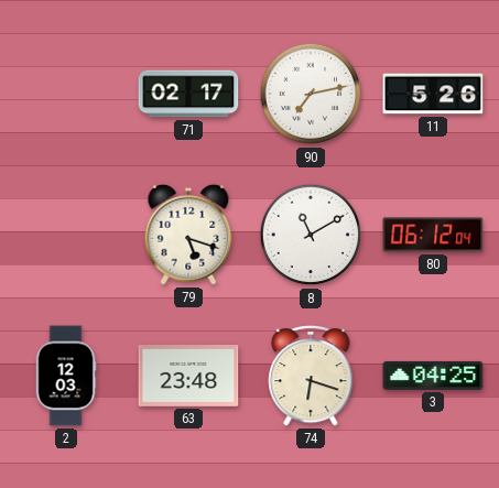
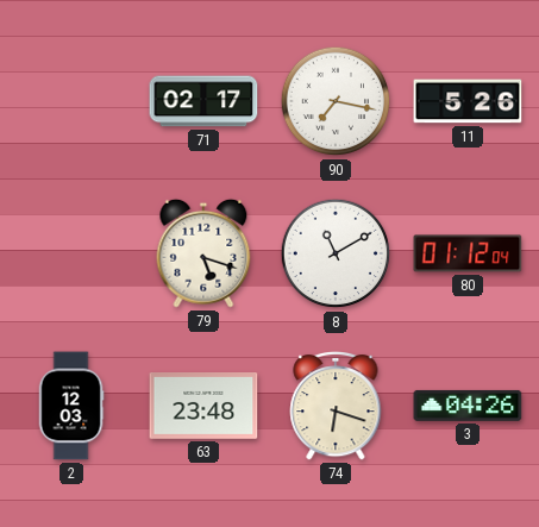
90: 7:13 -> 7:17
80: 06:12 -> 01:12
3: 04:25 -> 04:26
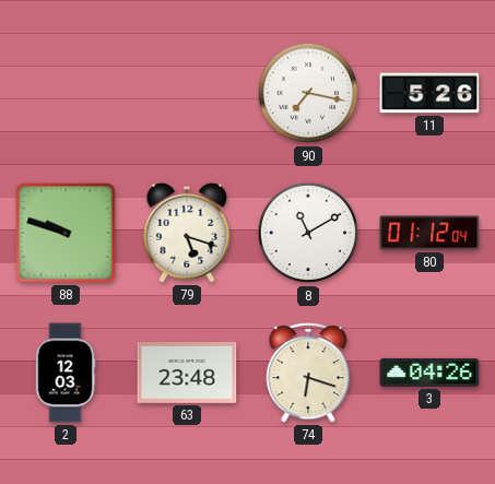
71: 02:17 -> none
88: none -> 9:48
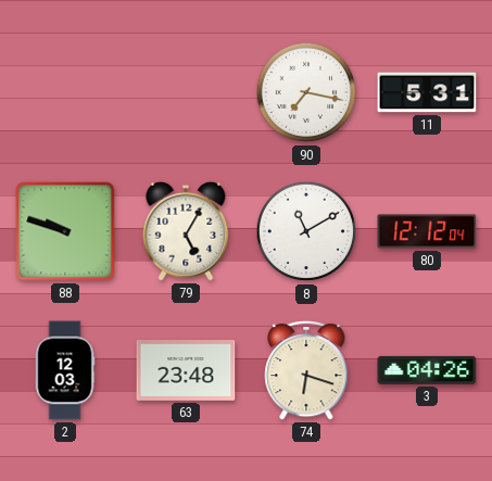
11: 5:26 -> 5:31
79: 5:18 -> 5:05
80: 01:12 -> 12:12
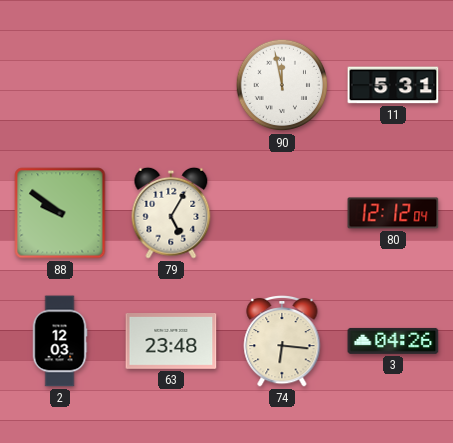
90: 7:17 -> 11:58
88: 9:48 -> 9:51
8: 11:10 -> none
74: 6:18 -> 6:16
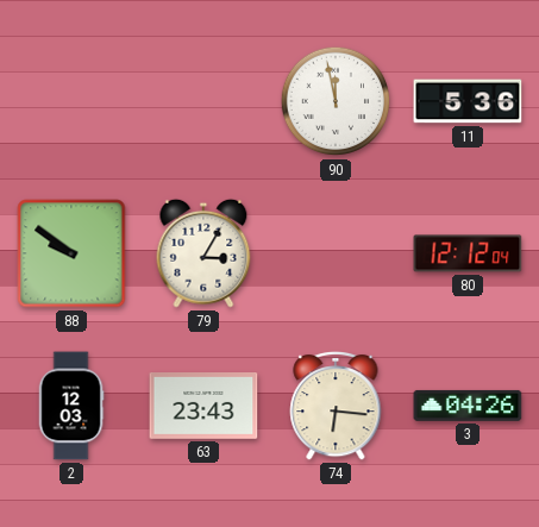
11: 5:31 -> 5:36
79: 5:05 -> 3:05
63: 23:48 -> 23:43
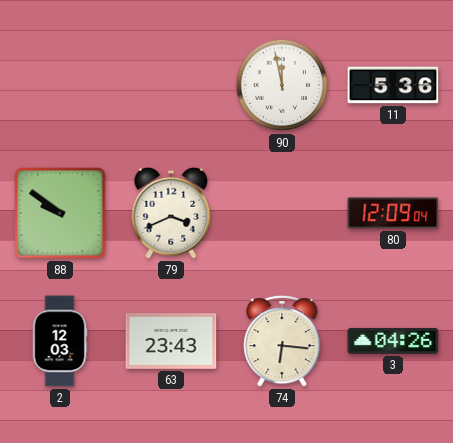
79: 3:05 -> 3:41
80: 12:12 -> 12:09
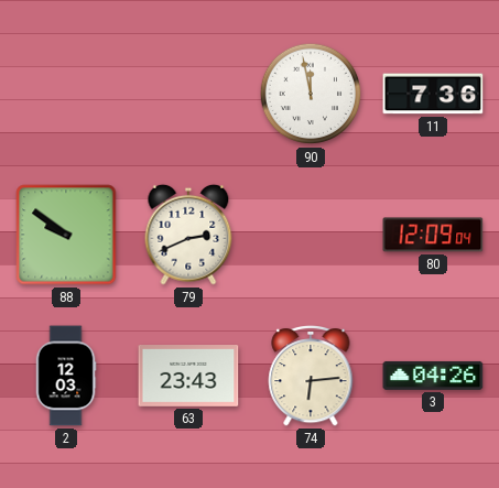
11: 5:36 -> 7:36
79: 3:41 -> 2:41
74: 6:16 -> 6:14
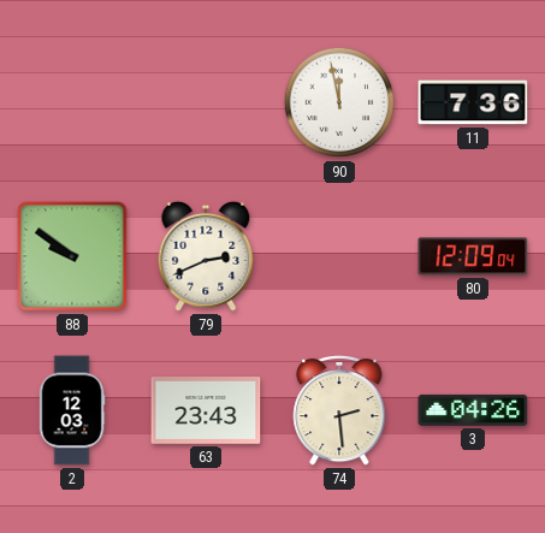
74: 6:14 -> 2:29
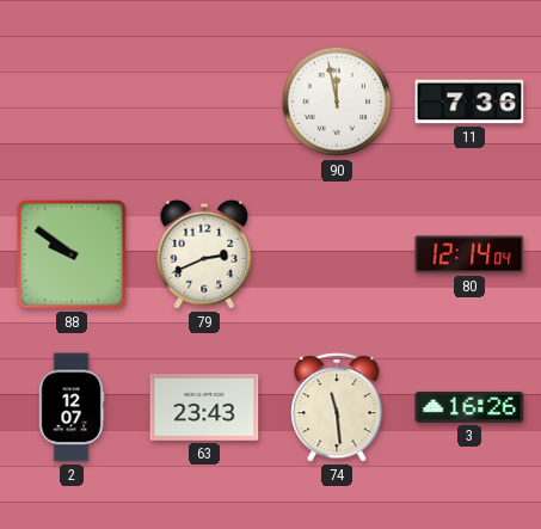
80: 12:09 -> 12:14
2: 12:03 -> 12:07
74: 2:29 -> 11:29
3: 04:26 -> 16:26
